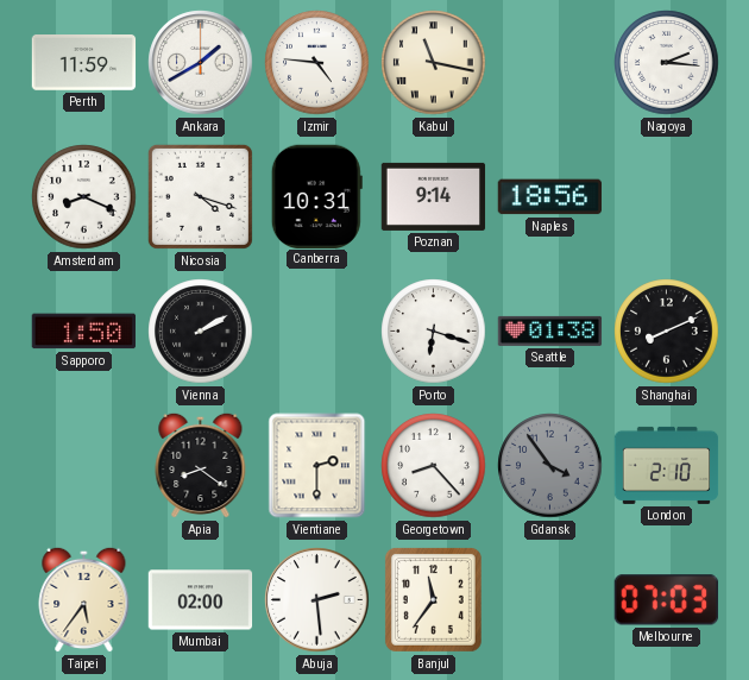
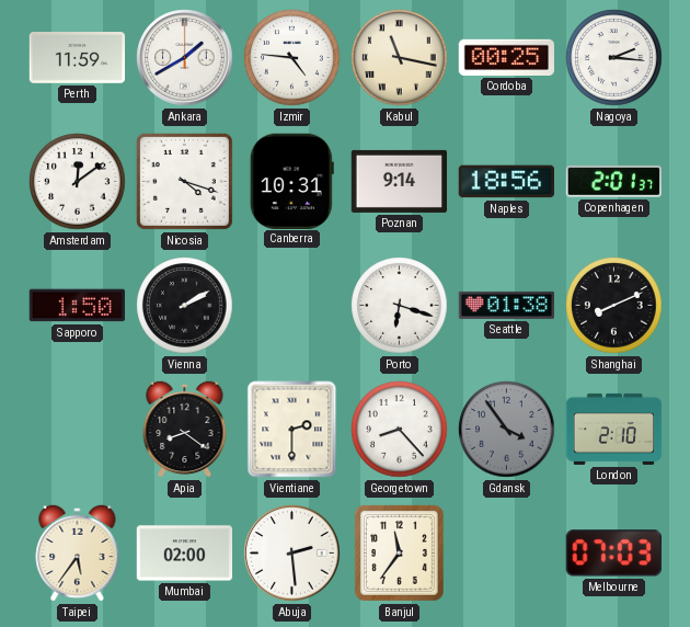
Cordoba: none -> 00:25
Amsterdam: 8:19 -> 12:09
Copenhagen: none -> 2:01
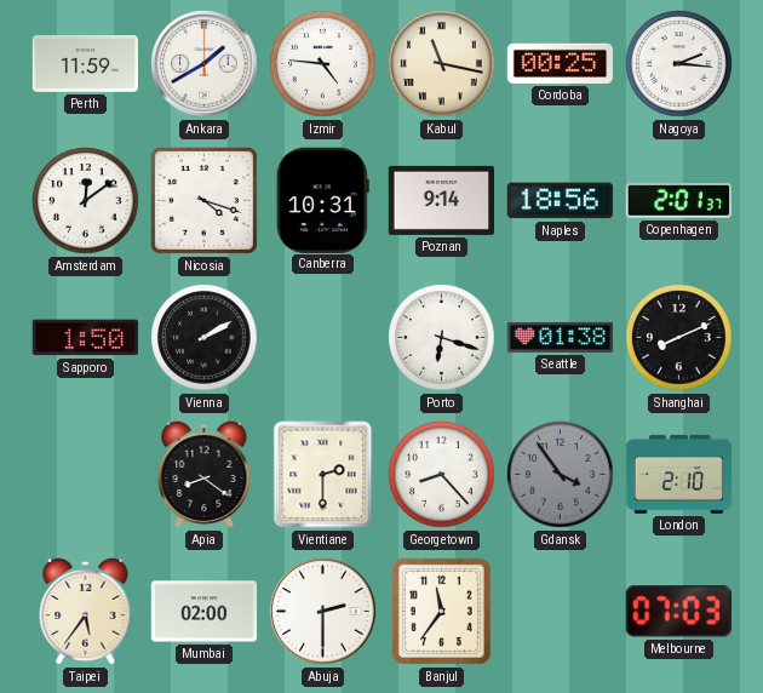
Abuja: 2:29 -> 2:30
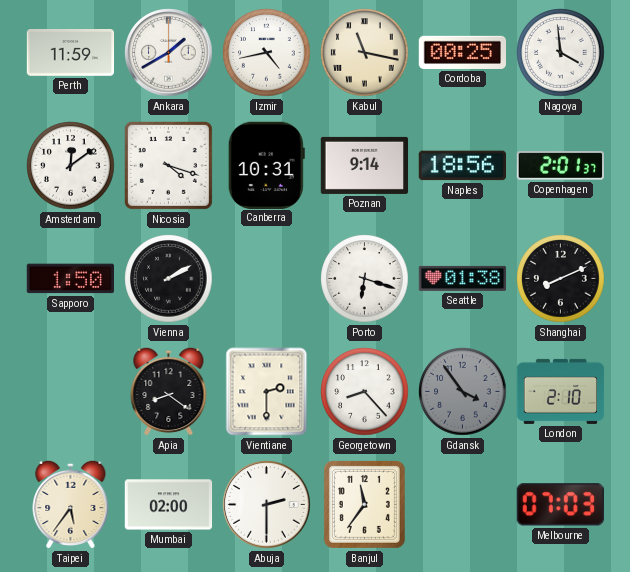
Izmir: 4:46 -> 4:43
Nagoya: 2:16 -> 3:59
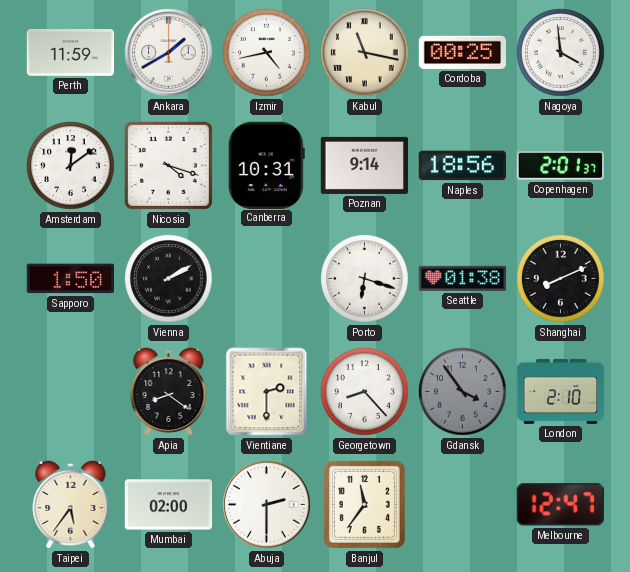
Melbourne: 07:03 -> 12:47
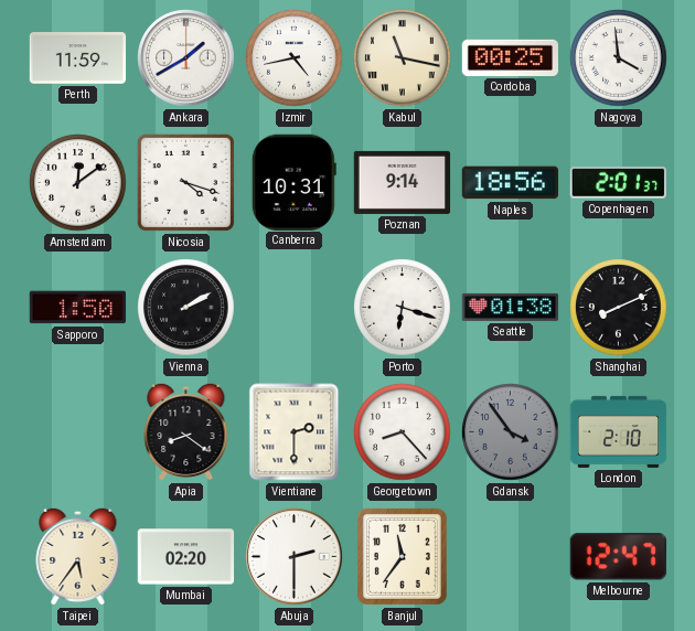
Mumbai: 02:00 -> 02:20
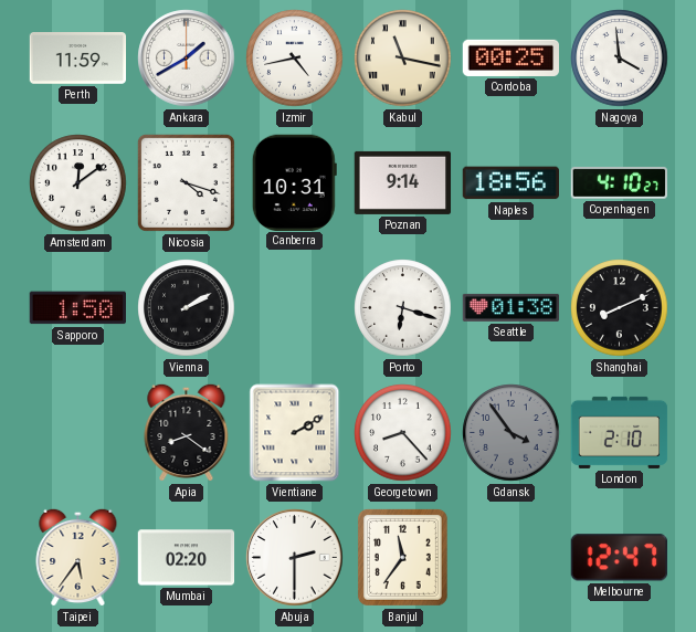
Copenhagen: 2:01 -> 4:10
Vientiane: 2:30 -> 2:10
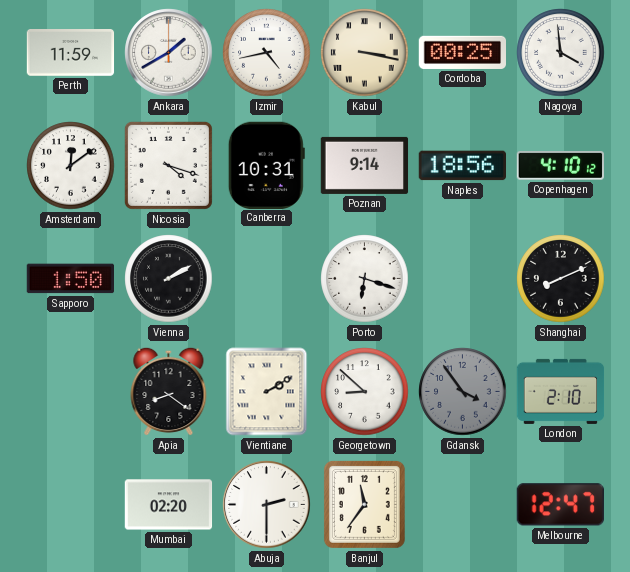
Kabul: 11:17 -> 3:17
Copenhagen: 4:10:27 -> 4:10:12
Seattle: 01:38 -> none
Georgetown: 8:23 -> 8:52
Taipei: 5:36 -> none
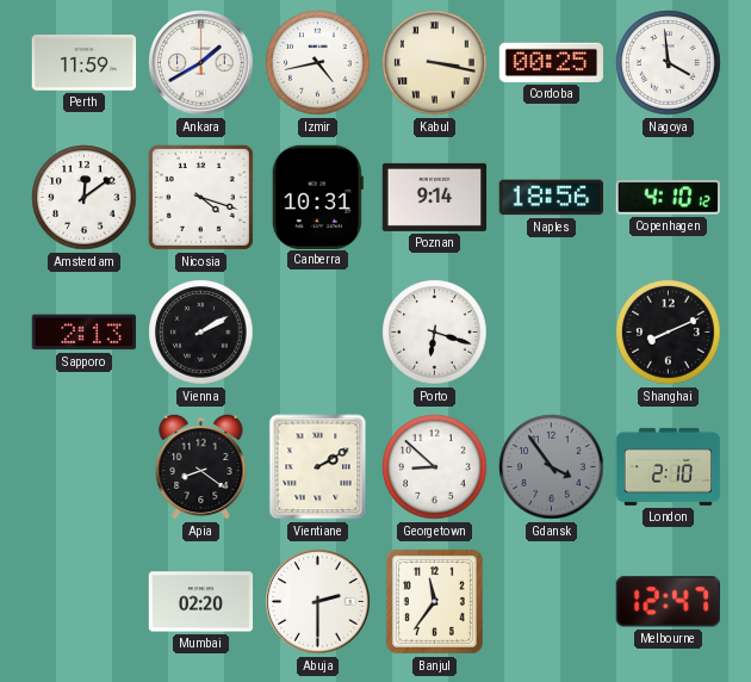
Sapporo: 1:50 -> 2:13
